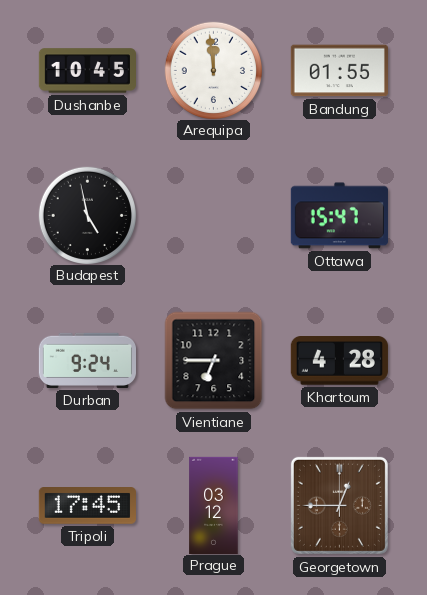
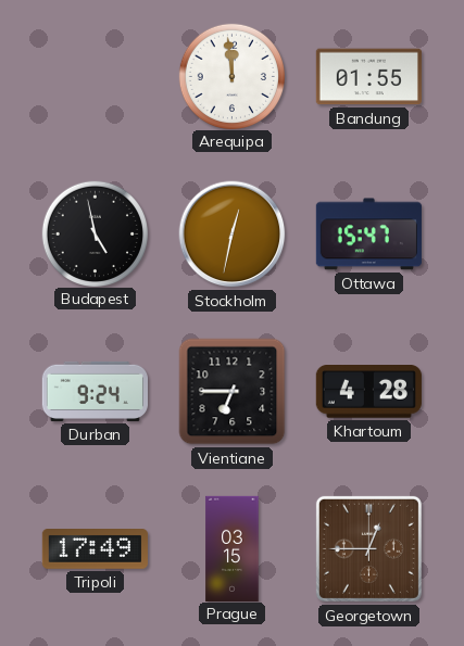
Dushanbe: 10:45 -> none
Stockholm: none -> 12:32
Tripoli: 17:45 -> 17:49
Prague: 03:12 -> 03:15
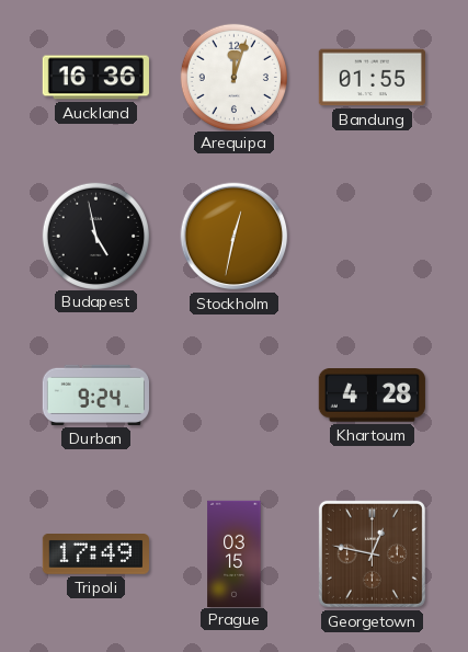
Auckland: none -> 16:36
Arequipa: 11:59 -> 12:03
Ottawa: 15:47 -> none
Vientiane: 6:45 -> none
Georgetown: 12:45 -> 12:47
